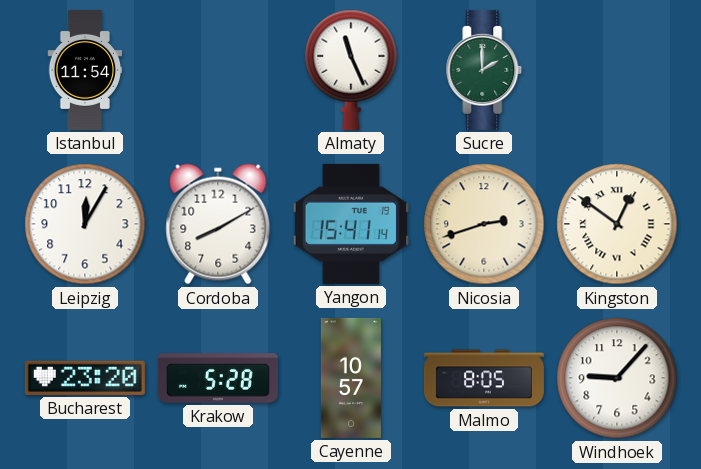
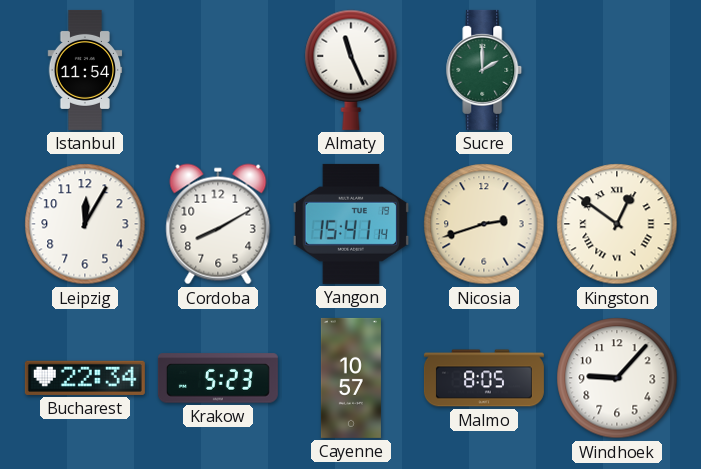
Bucharest: 23:20 -> 22:34
Krakow: 5:28 -> 5:23
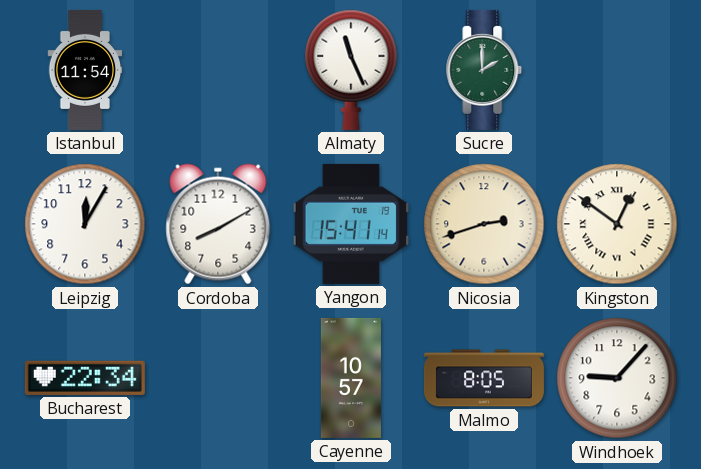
Krakow: 5:23 -> none
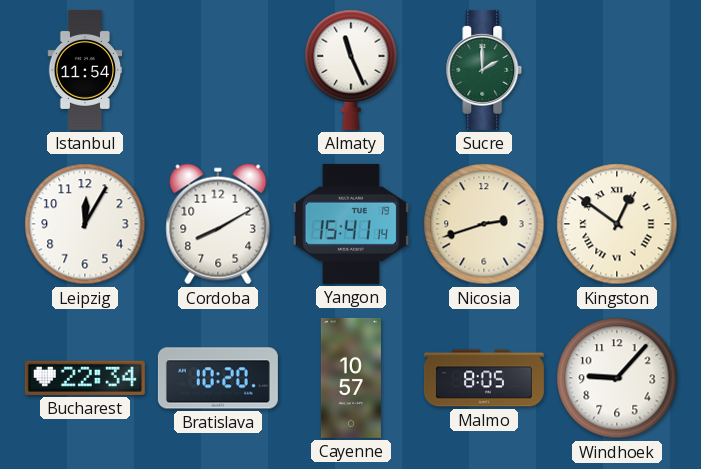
Bratislava: none -> 10:20
